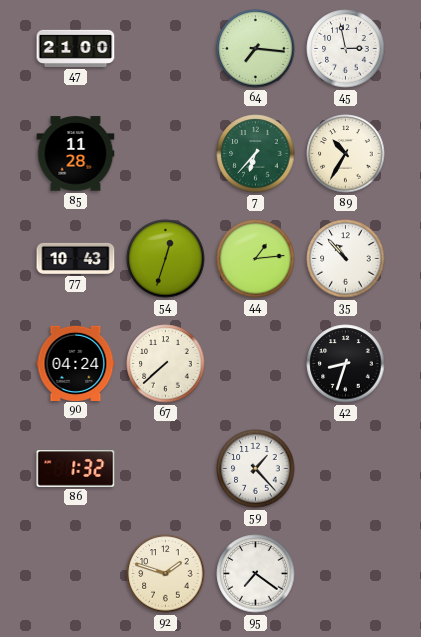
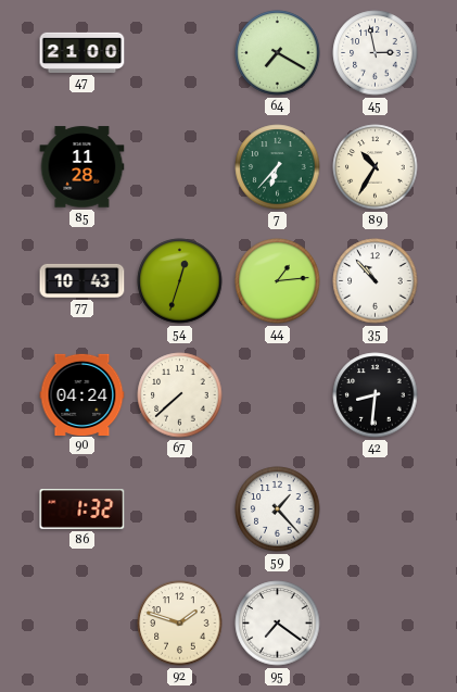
64: 7:16 -> 7:20
42: 8:33 -> 8:31
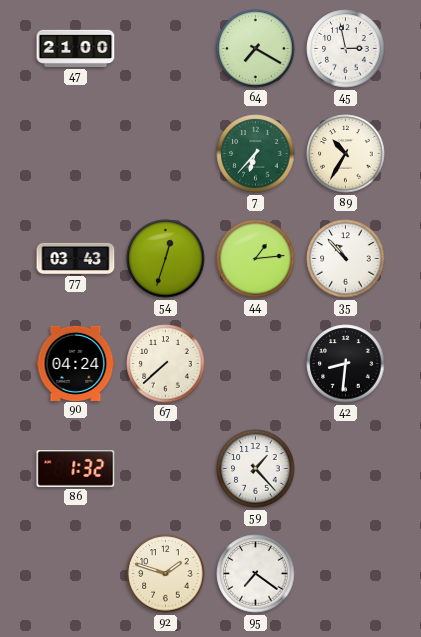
85: 11:28 -> none
77: 10:43 -> 03:43
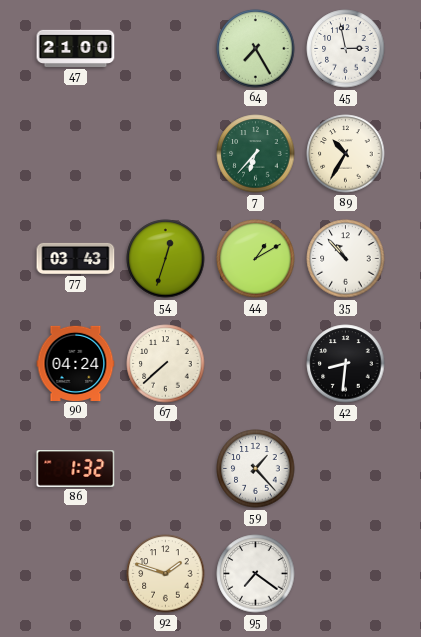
64: 7:20 -> 7:25
44: 1:14 -> 1:10
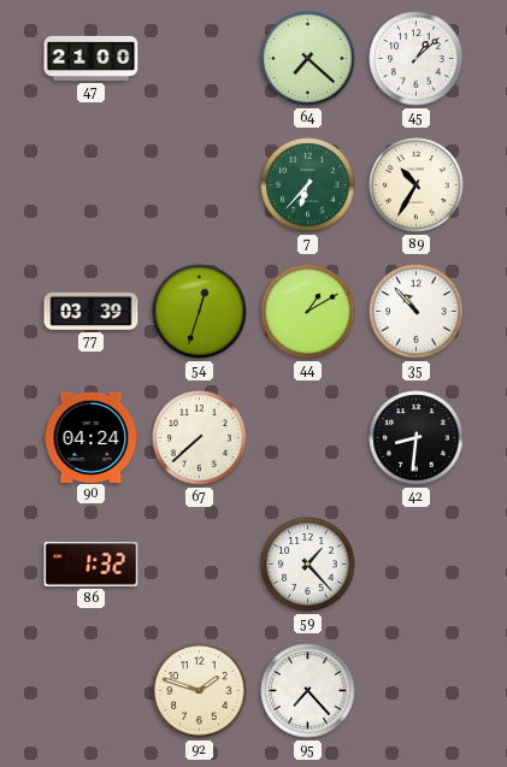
64: 7:25 -> 7:22
45: 2:58 -> 1:08
77: 03:43 -> 03:39
95: 7:21 -> 7:23
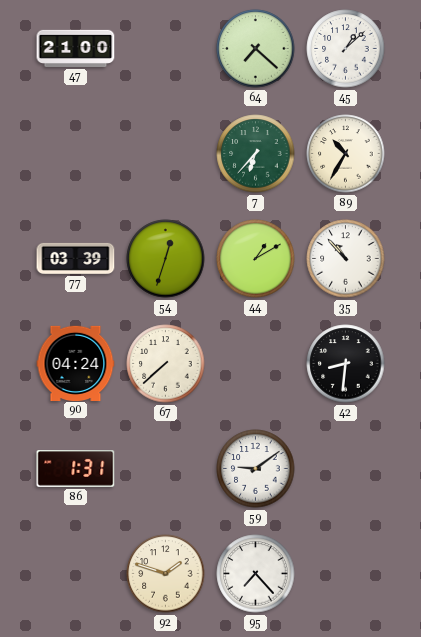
86: 1:32 -> 1:31
59: 1:23 -> 9:09
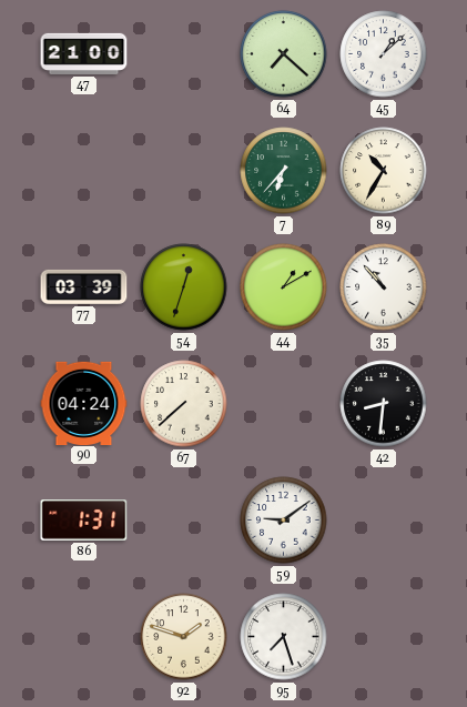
95: 7:23 -> 7:27
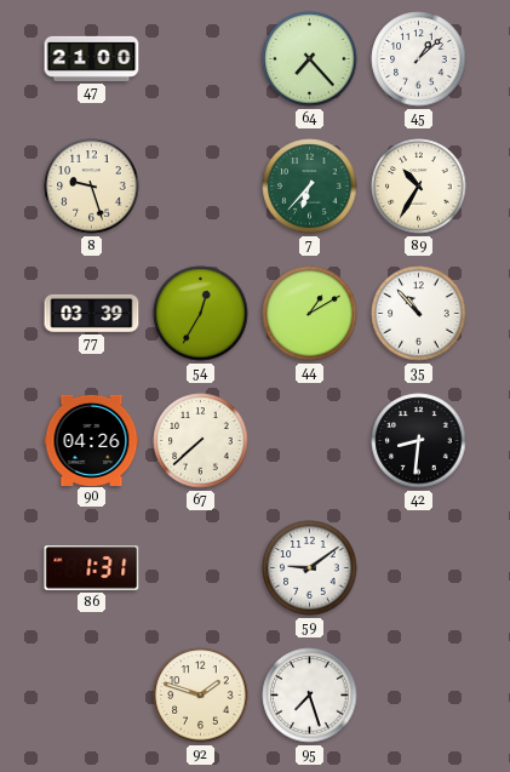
64: 7:22 -> 7:23
8: none -> 9:27
54: 12:33 -> 12:35
90: 04:24 -> 04:26
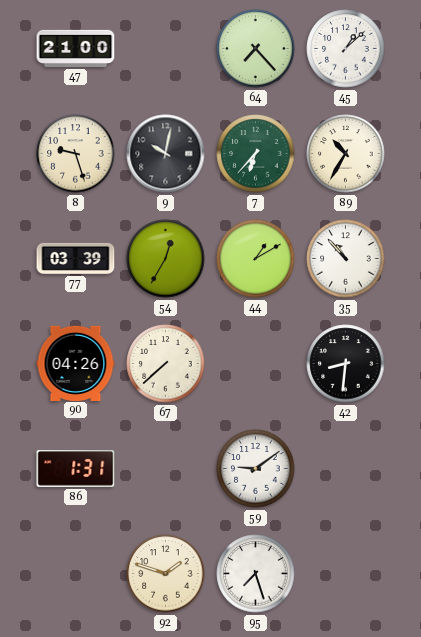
9: none -> 10:02
